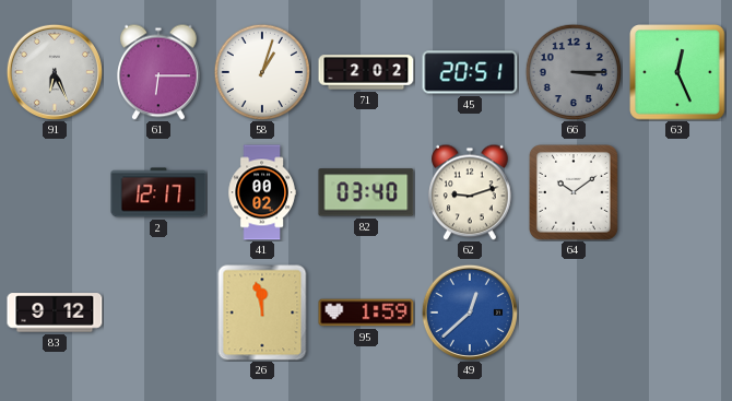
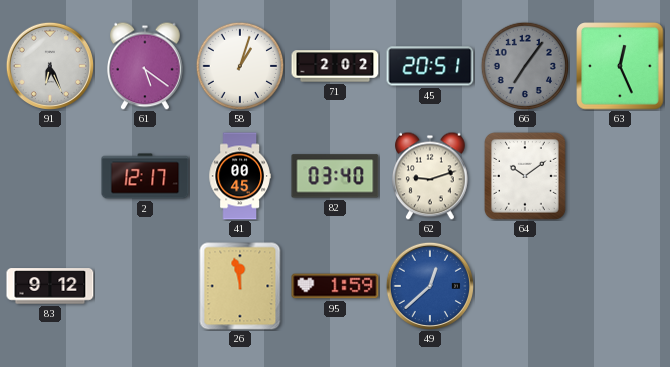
61: 6:15 -> 5:21
66: 3:15 -> 7:06
41: 00:02 -> 00:45
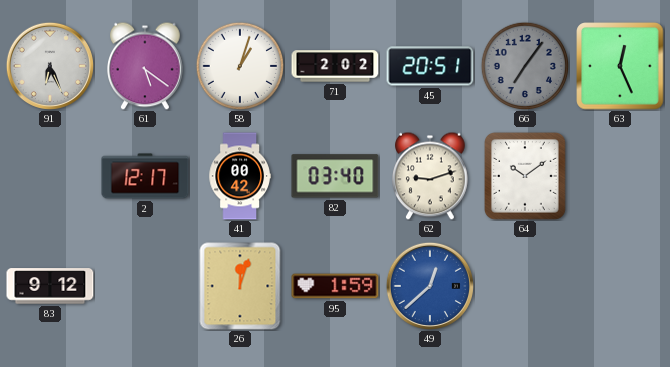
41: 00:45 -> 00:42
26: 11:58 -> 12:03
